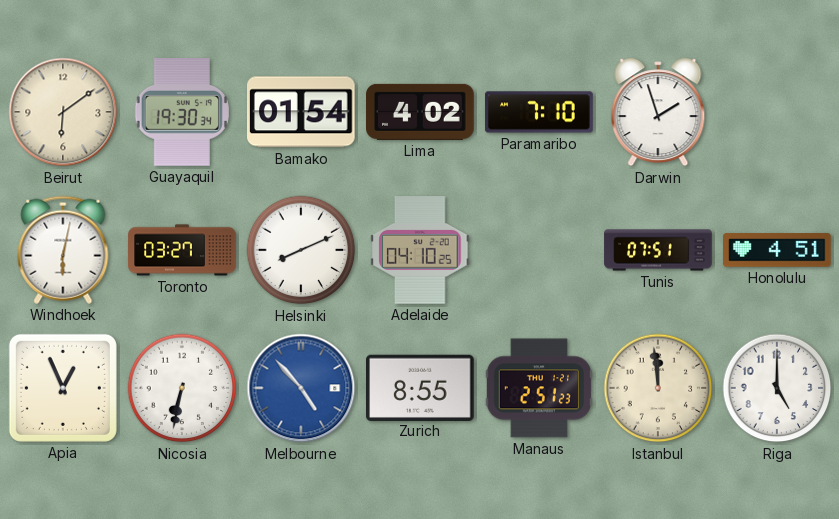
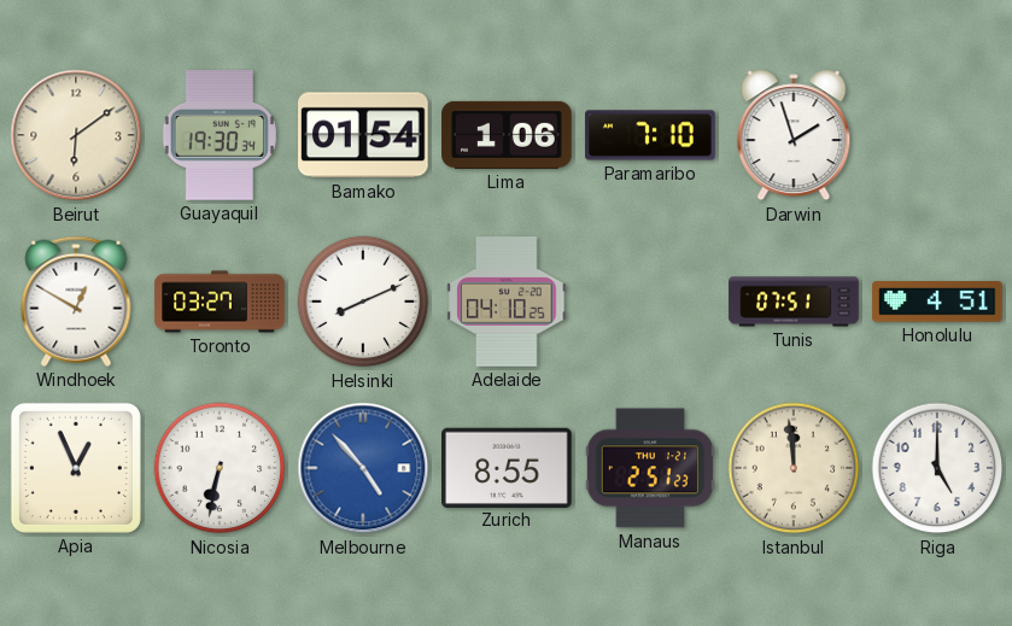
Lima: 4:02 -> 1:06
Windhoek: 6:02 -> 12:50
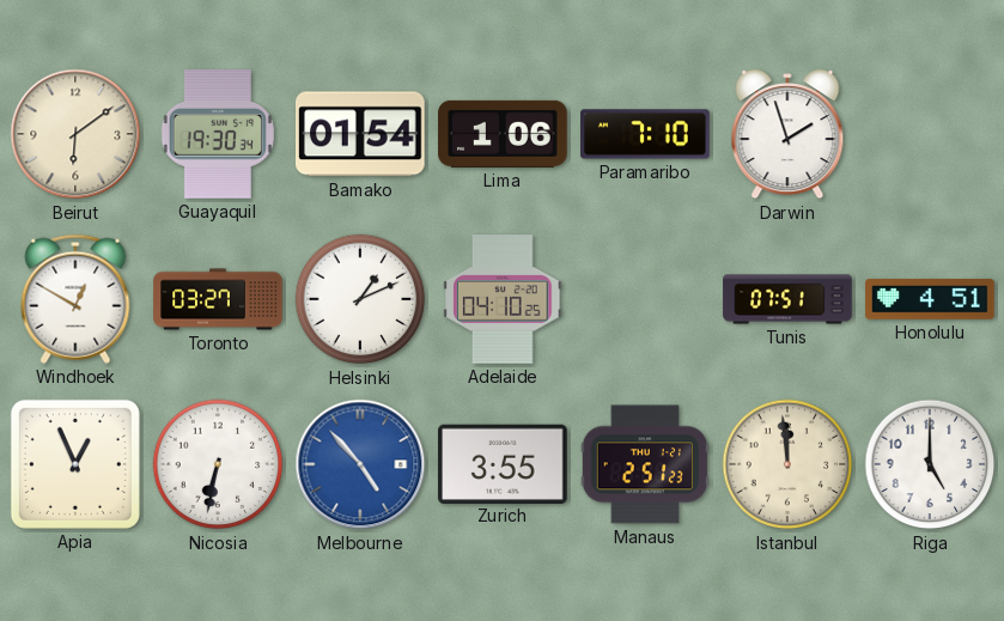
Helsinki: 8:11 -> 1:11
Zurich: 8:55 -> 3:55
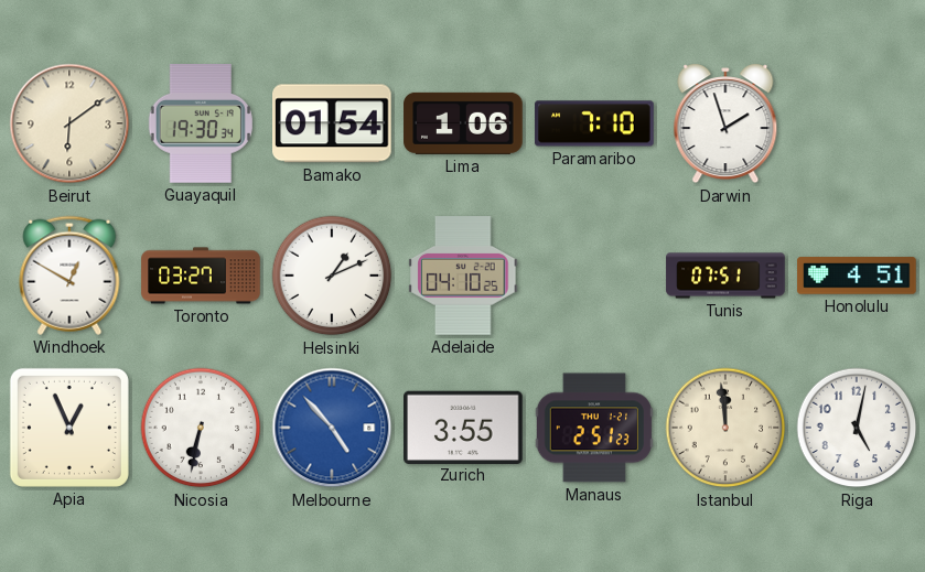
Riga: 5:00 -> 5:02
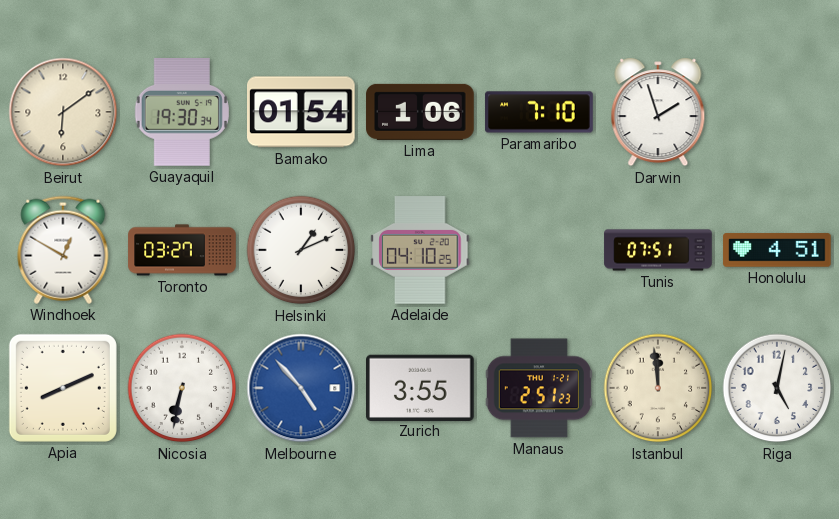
Apia: 12:56 -> 8:11
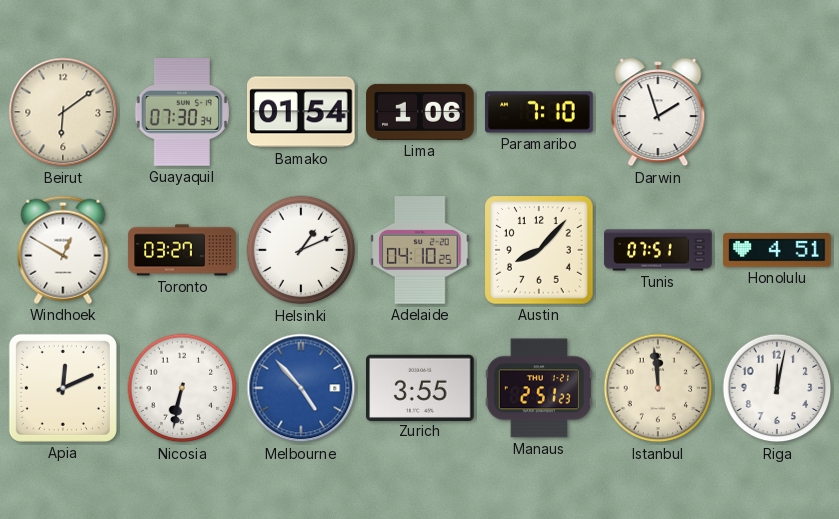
Guayaquil: 19:30 -> 07:30
Austin: none -> 8:07
Apia: 8:11 -> 12:11
Riga: 5:02 -> 12:02
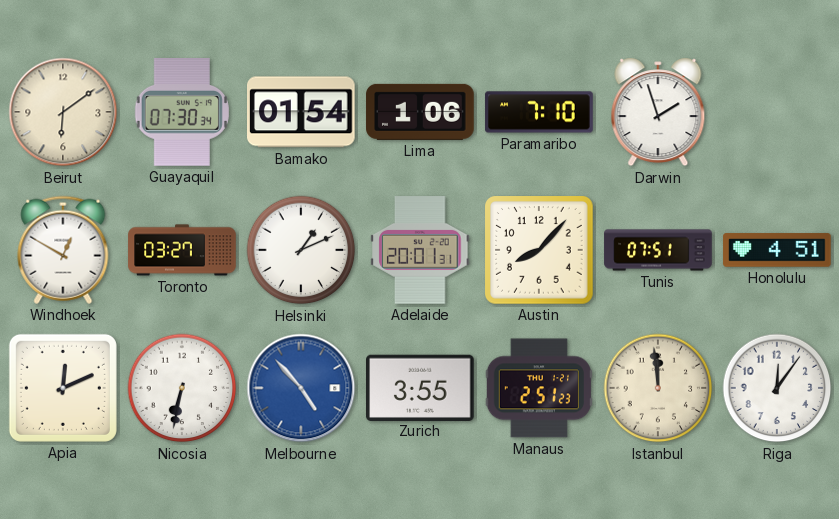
Adelaide: 04:10 -> 20:01
Riga: 12:02 -> 12:06
